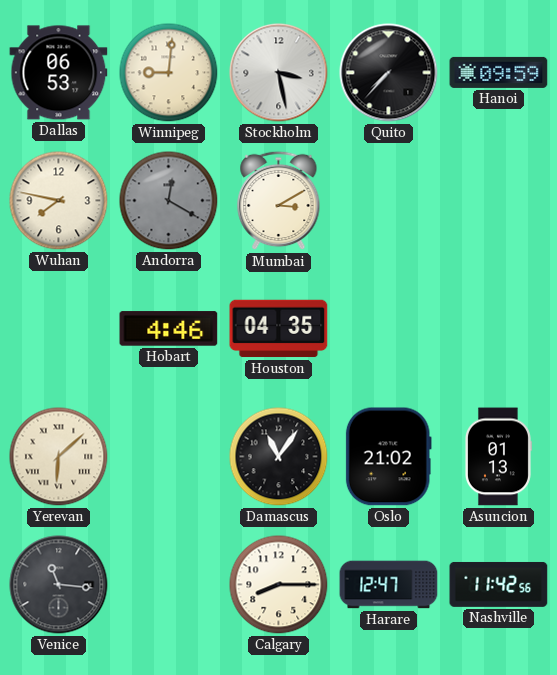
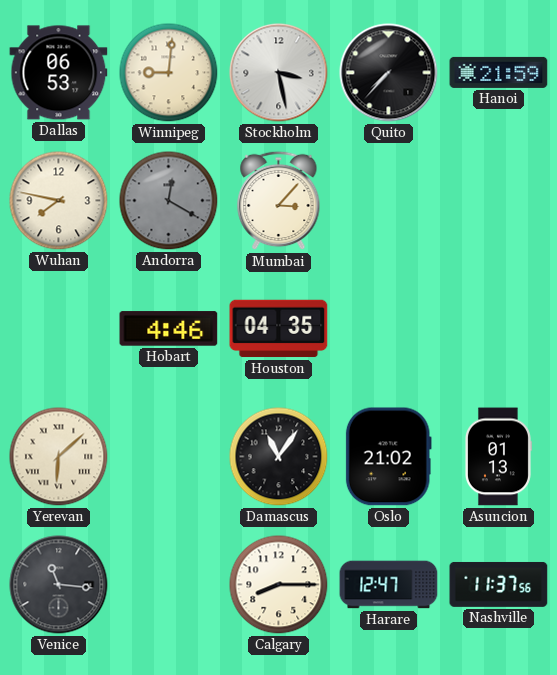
Hanoi: 09:59 -> 21:59
Mumbai: 3:10 -> 3:07
Nashville: 11:42 -> 11:37
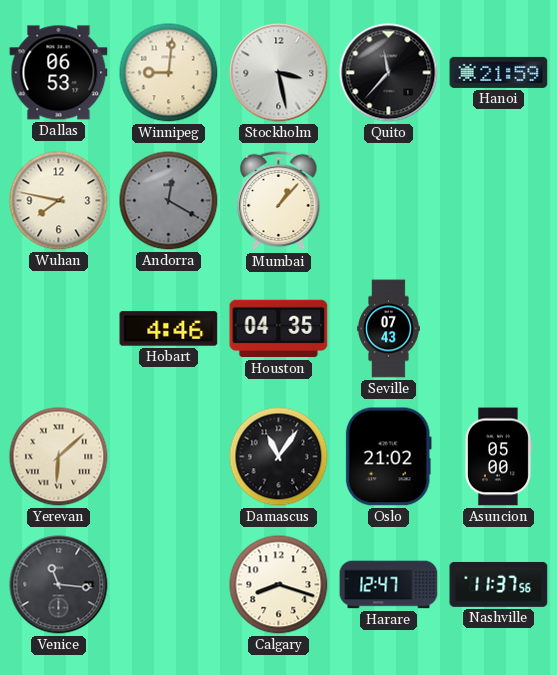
Quito: 7:37 -> 11:37
Mumbai: 3:07 -> 1:07
Seville: none -> 07:43
Asuncion: 01:13 -> 05:00
Calgary: 8:15 -> 8:18
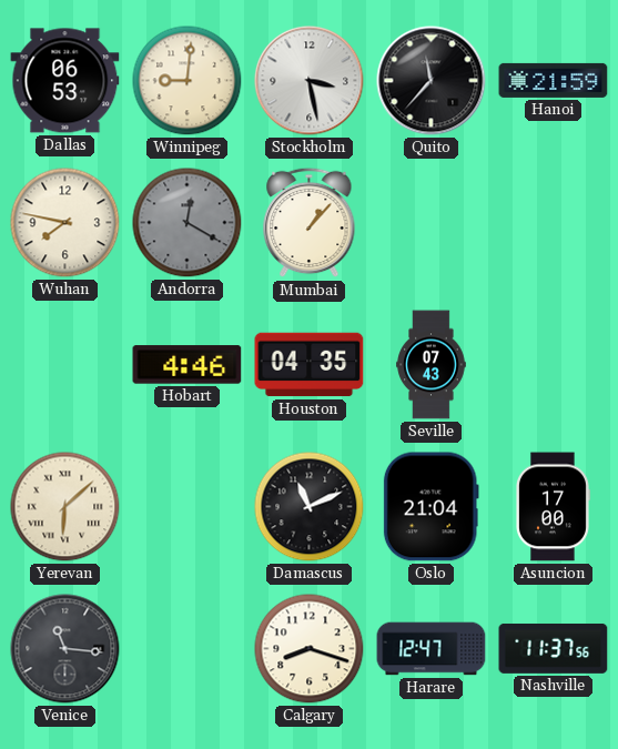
Damascus: 11:06 -> 11:11
Oslo: 21:02 -> 21:04
Asuncion: 05:00 -> 17:00
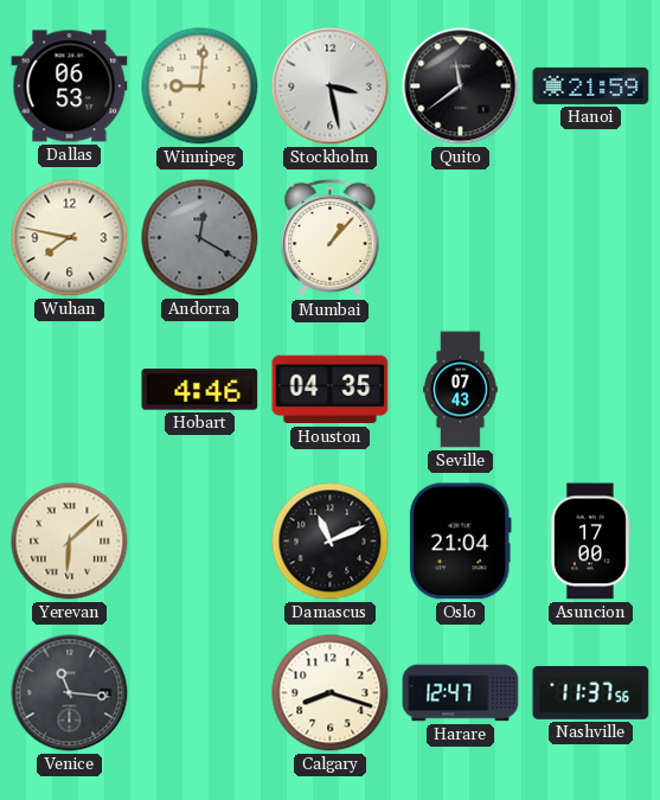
Quito: 11:37 -> 11:39
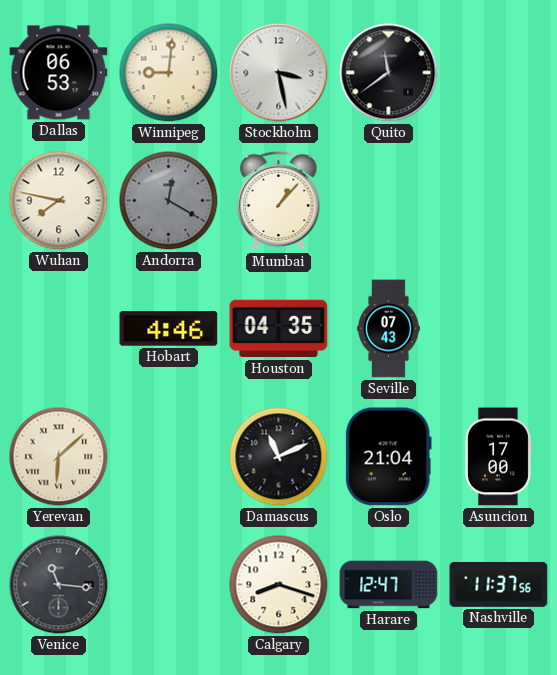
Hanoi: 21:59 -> none
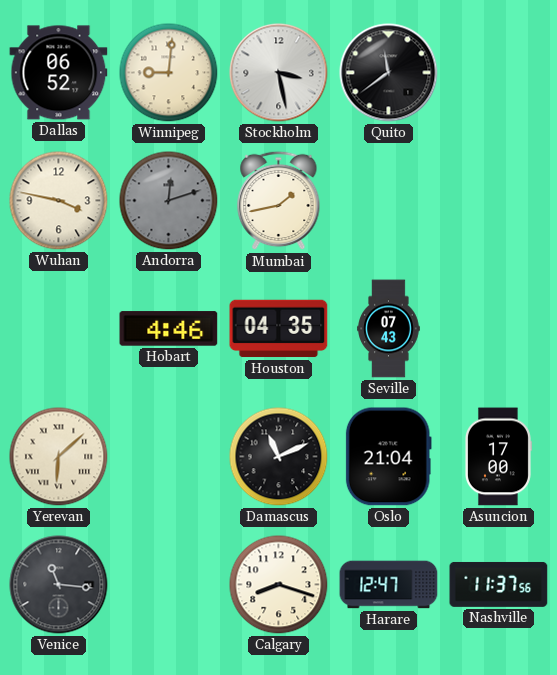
Dallas: 06:53 -> 06:52
Wuhan: 7:47 -> 3:47
Andorra: 12:20 -> 12:12
Mumbai: 1:07 -> 1:43
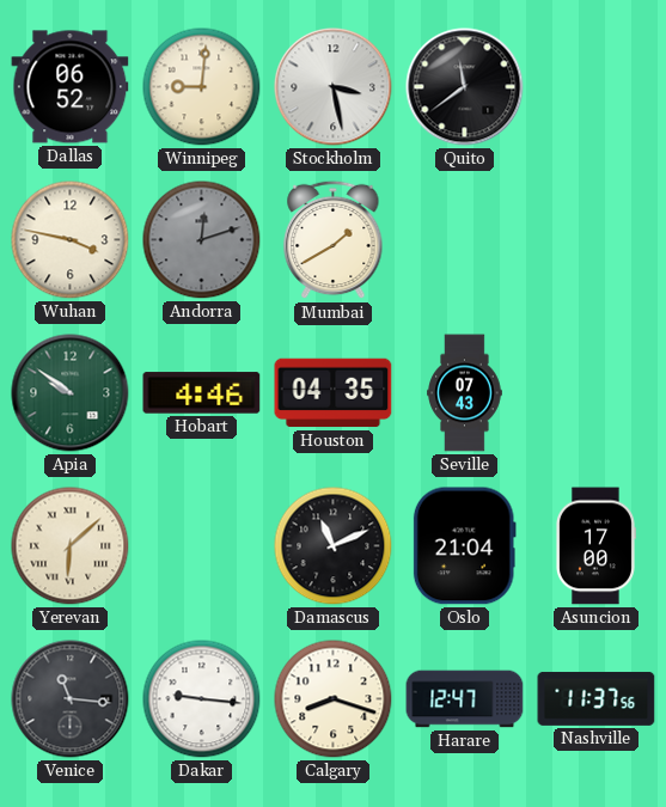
Mumbai: 1:43 -> 1:40
Apia: none -> 9:51
Dakar: none -> 9:16
